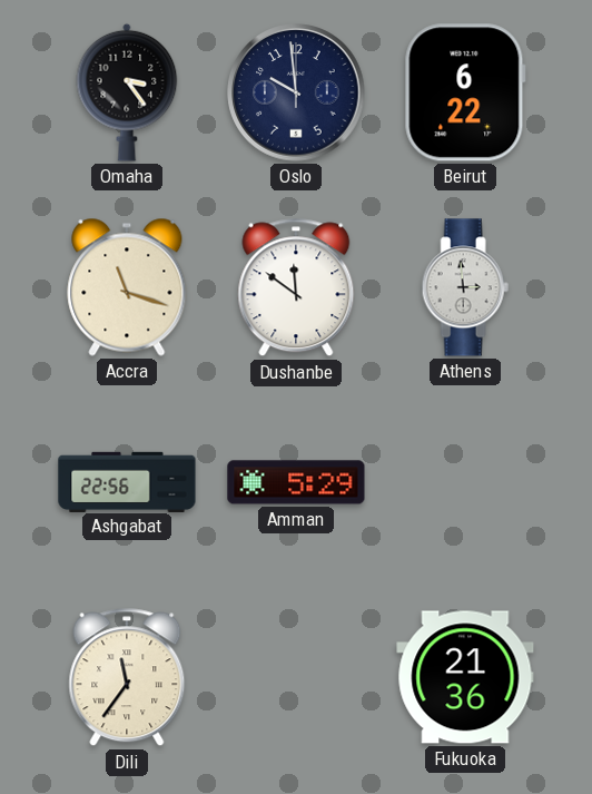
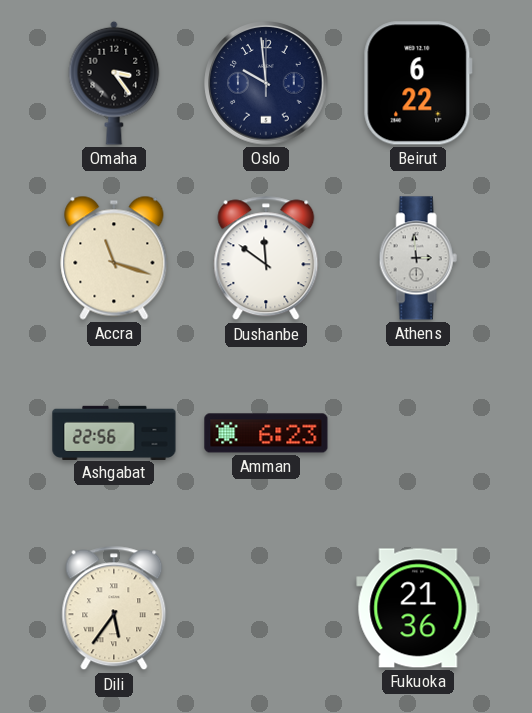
Amman: 5:29 -> 6:23
Dili: 11:36 -> 5:36
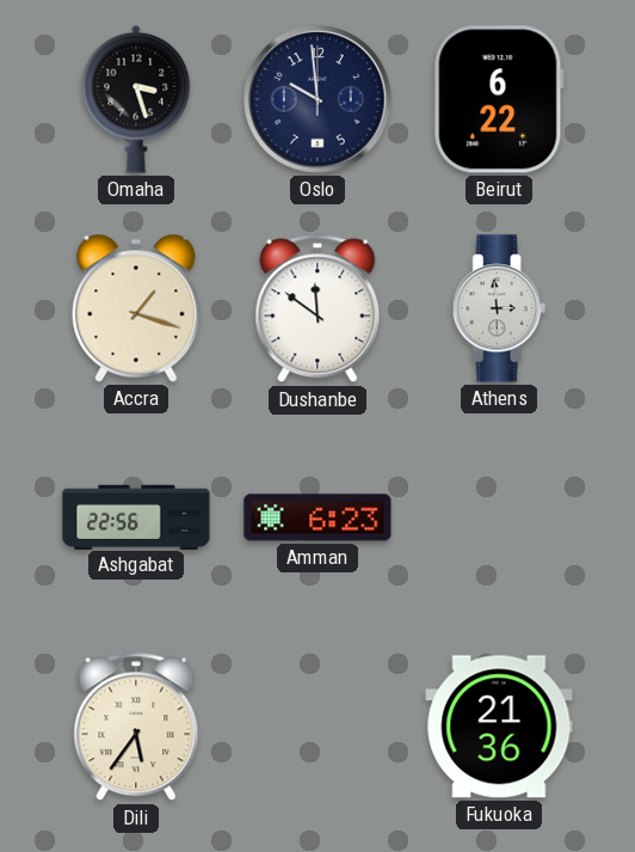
Omaha: 3:24 -> 3:27
Accra: 11:18 -> 1:18
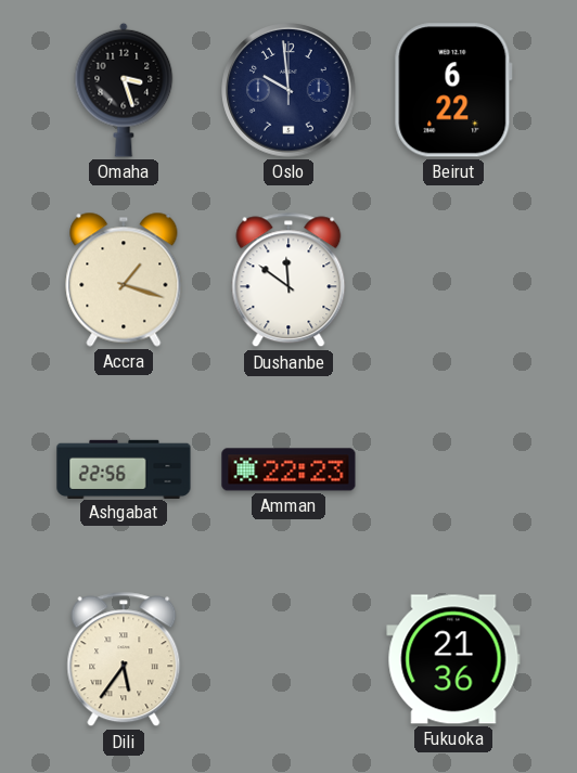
Athens: 2:59 -> none
Amman: 6:23 -> 22:23
